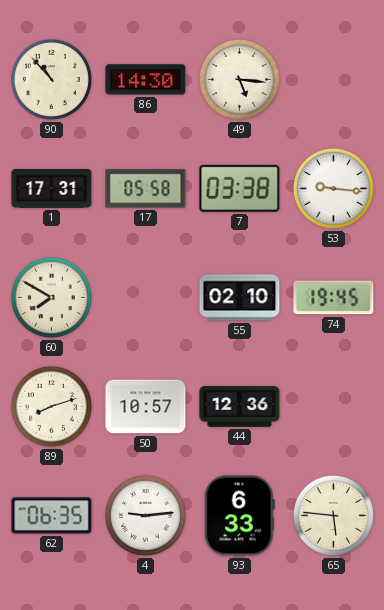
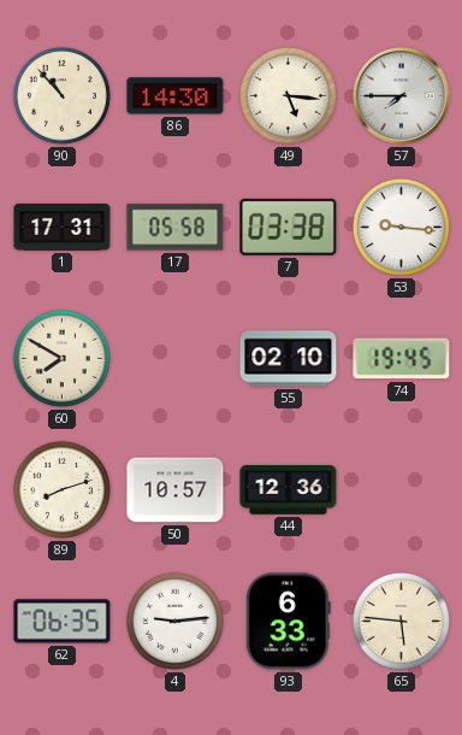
57: none -> 7:45
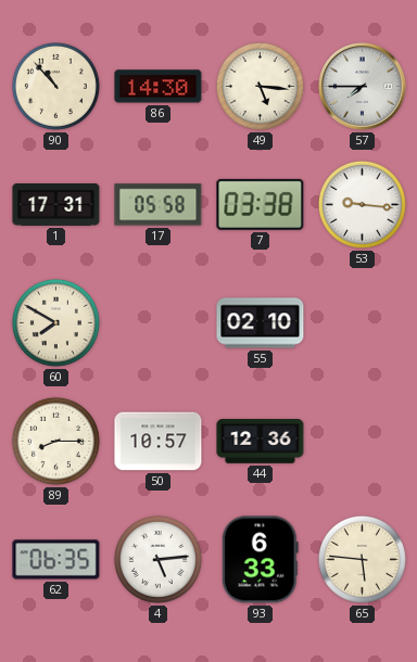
74: 19:45 -> none
89: 8:12 -> 8:15
4: 9:14 -> 5:14
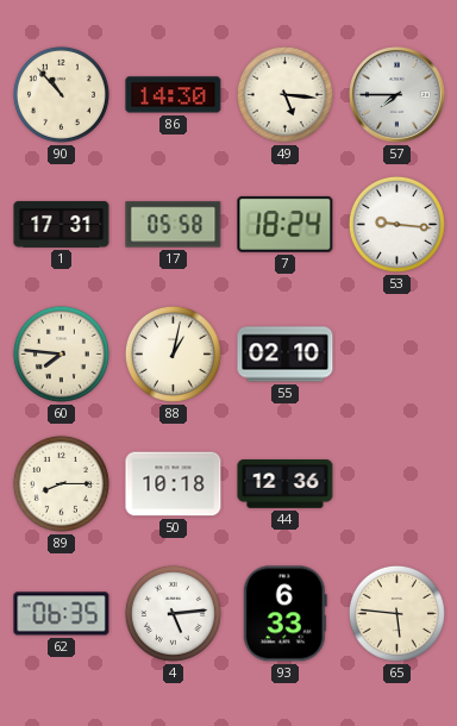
7: 03:38 -> 18:24
60: 7:50 -> 7:46
88: none -> 1:02
50: 10:57 -> 10:18
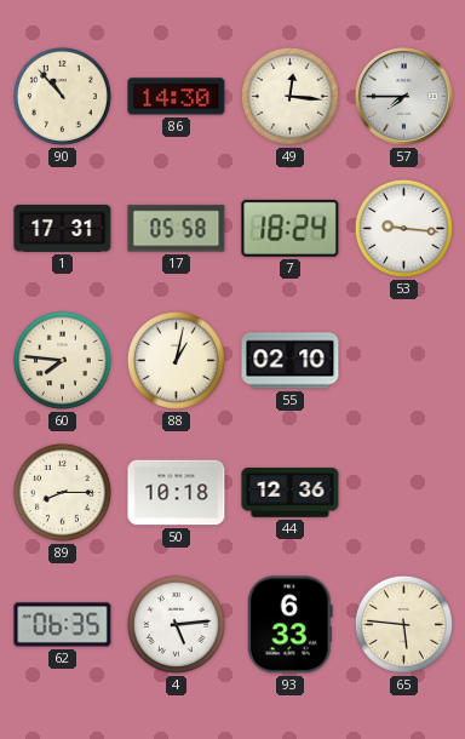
49: 5:16 -> 12:16
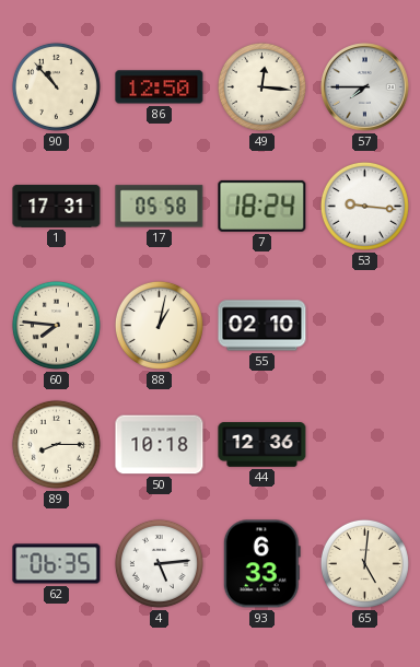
86: 14:30 -> 12:50
65: 5:46 -> 5:01
